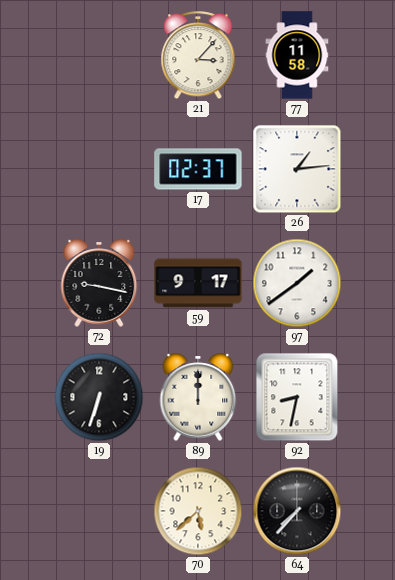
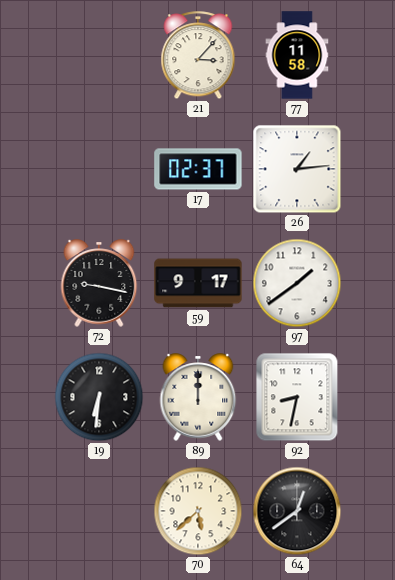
19: 6:33 -> 6:31
64: 7:37 -> 12:39
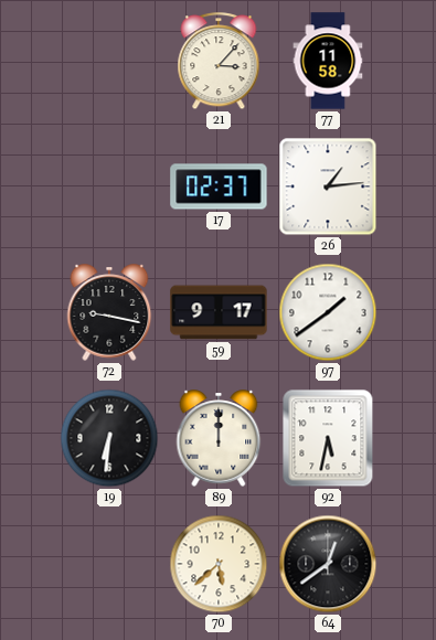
92: 8:32 -> 5:32
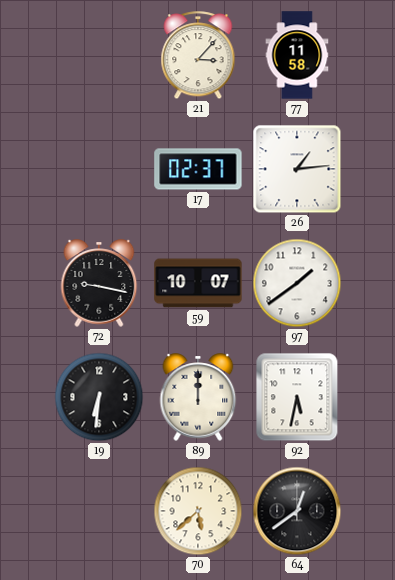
59: 9:17 -> 10:07
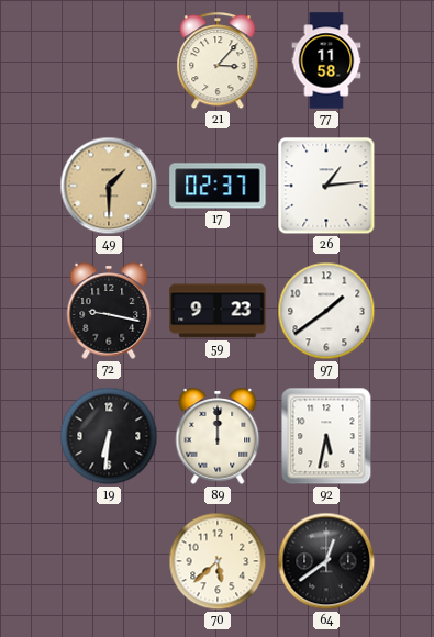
49: none -> 1:30
59: 10:07 -> 9:23
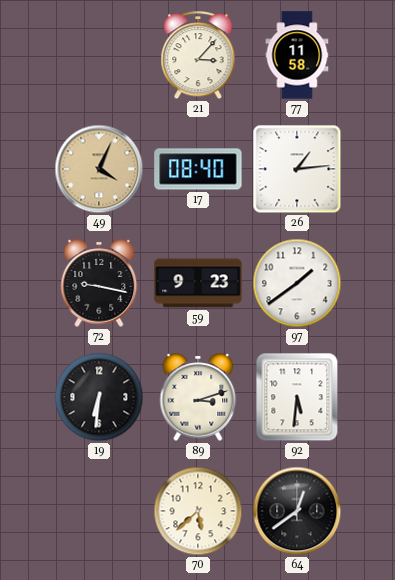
49: 1:30 -> 4:04
17: 02:37 -> 08:40
89: 12:00 -> 3:12
92: 5:32 -> 5:31
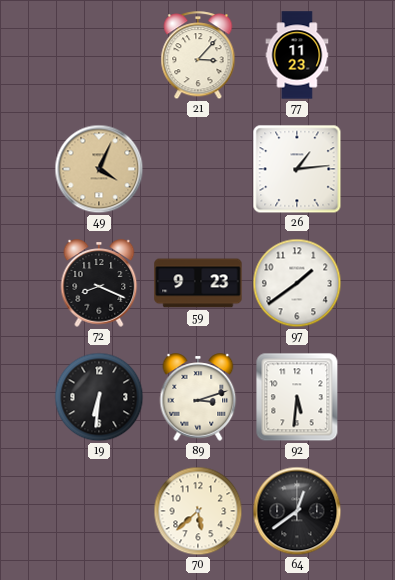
77: 11:58 -> 11:23
17: 08:40 -> none
72: 9:17 -> 8:19
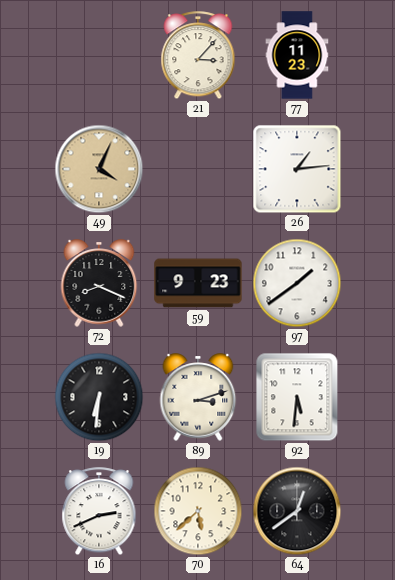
16: none -> 2:41
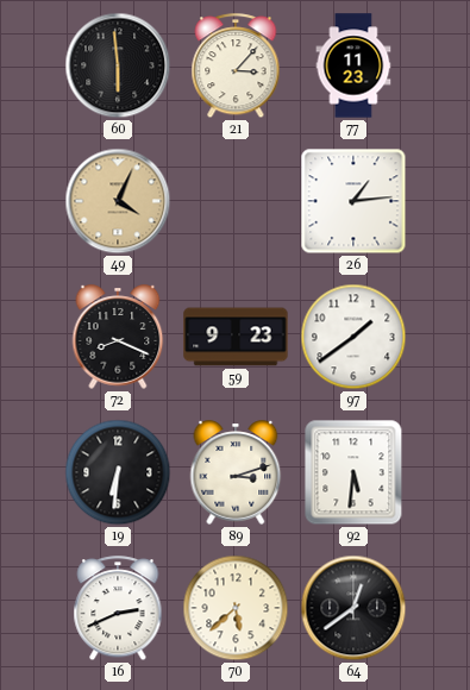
60: none -> 5:59
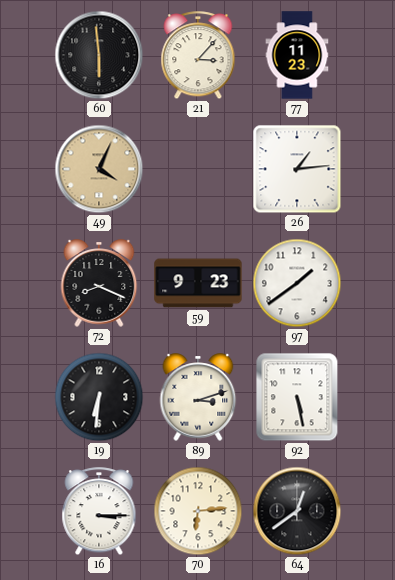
92: 5:31 -> 5:28
16: 2:41 -> 3:15
70: 5:38 -> 6:14
